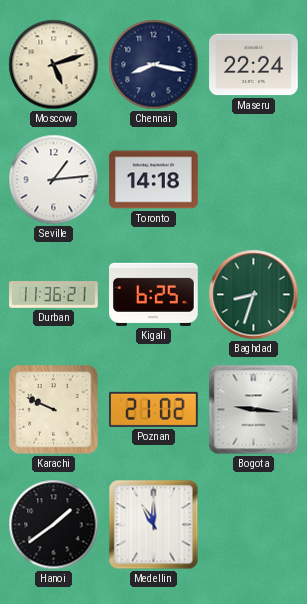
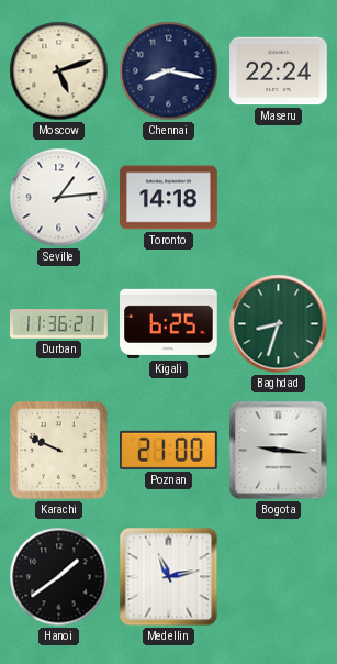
Poznan: 21:02 -> 21:00
Medellin: 11:00 -> 11:13
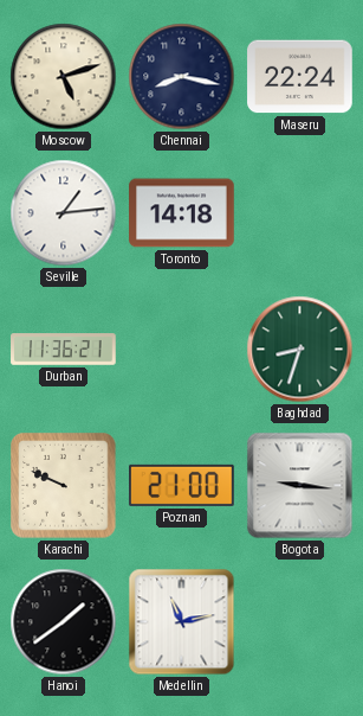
Kigali: 6:25 -> none
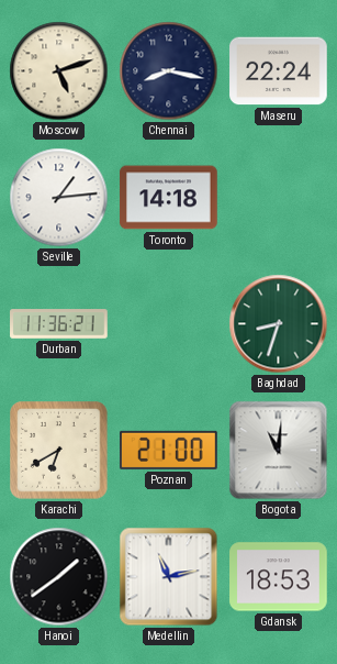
Karachi: 9:49 -> 6:40
Bogota: 9:16 -> 11:01
Gdansk: none -> 18:53
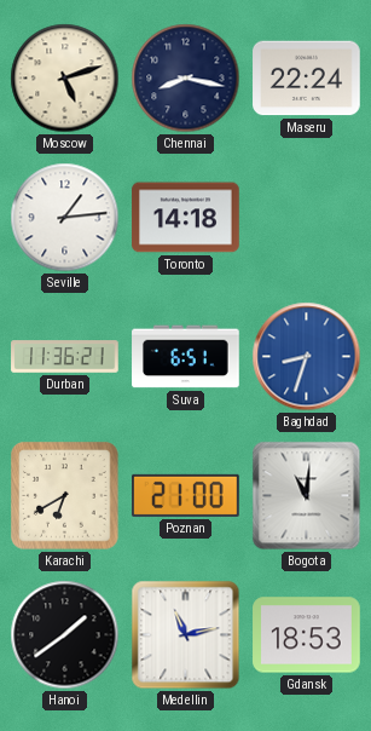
Suva: none -> 6:51
Baghdad dial: green -> blue
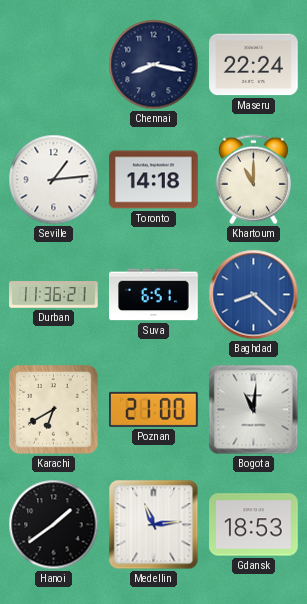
Moscow: 5:12 -> none
Khartoum: none -> 11:00
Baghdad: 8:33 -> 8:22
Medellin: 11:13 -> 11:14
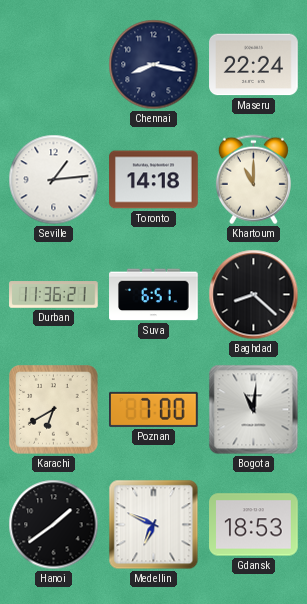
Baghdad dial: blue -> black
Poznan: 21:00 -> 7:00
Medellin: 11:14 -> 6:49
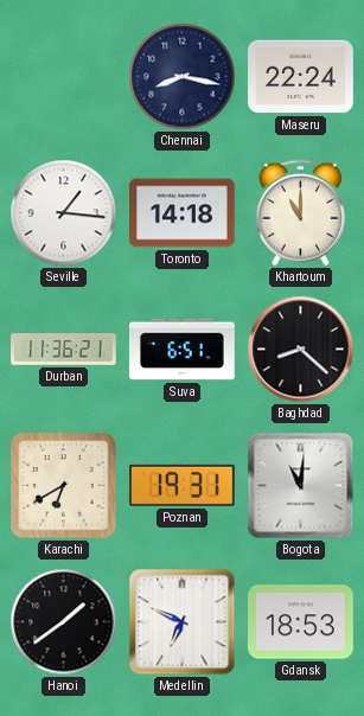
Seville: 1:14 -> 1:16
Poznan: 7:00 -> 19:31
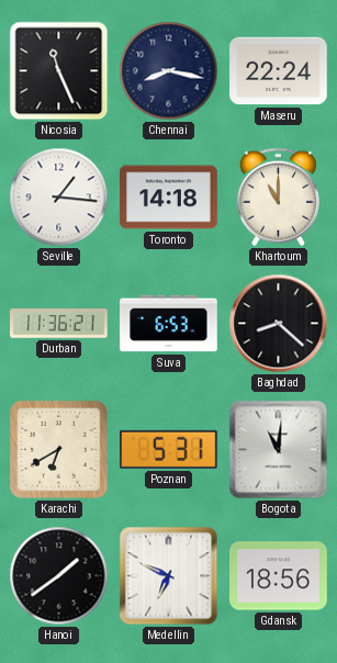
Nicosia: none -> 11:26
Suva: 6:51 -> 6:53
Poznan: 19:31 -> 5:31
Gdansk: 18:53 -> 18:56
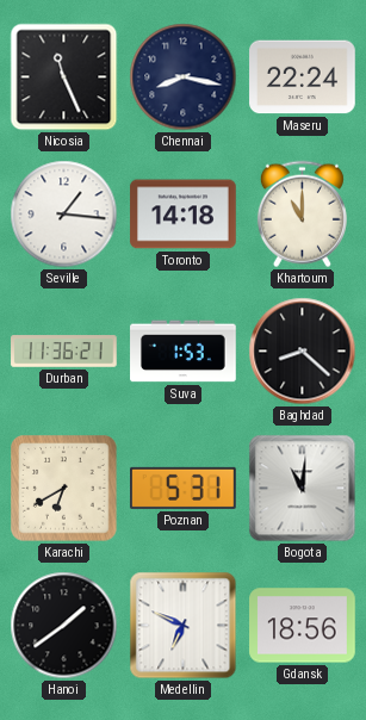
Suva: 6:53 -> 1:53
